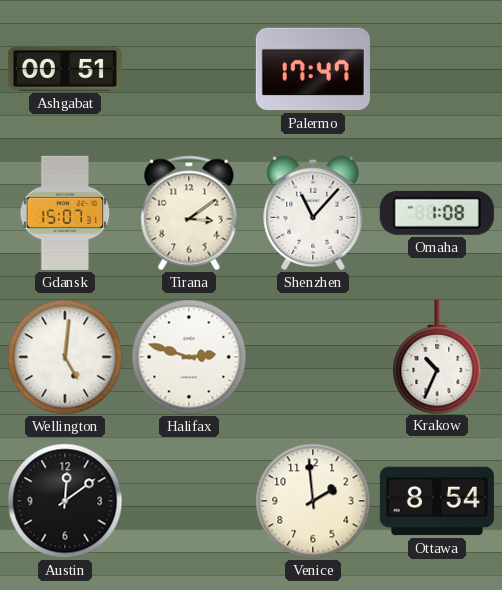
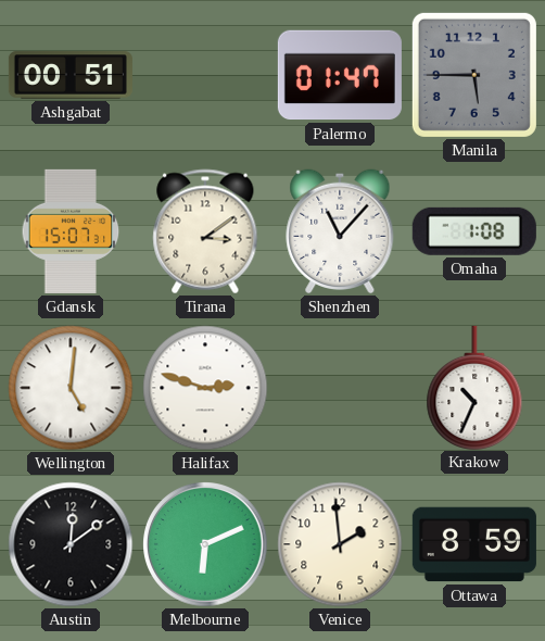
Palermo: 17:47 -> 01:47
Manila: none -> 5:45
Melbourne: none -> 6:11
Ottawa: 8:54 -> 8:59
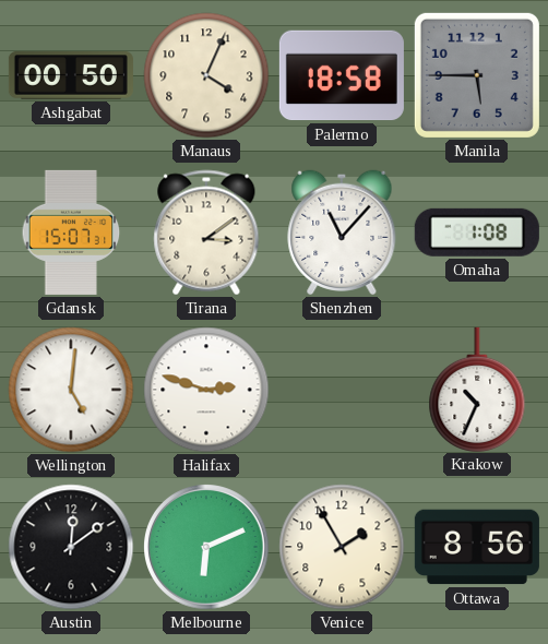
Ashgabat: 00:51 -> 00:50
Manaus: none -> 4:04
Palermo: 01:47 -> 18:58
Venice: 1:59 -> 1:55
Ottawa: 8:59 -> 8:56
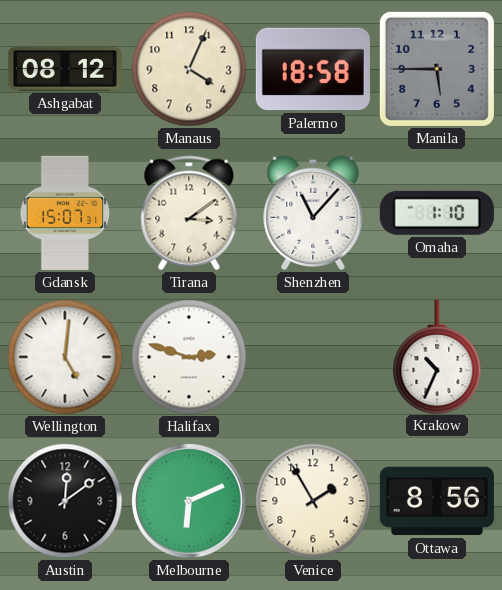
Ashgabat: 00:50 -> 08:12
Omaha: 1:08 -> 1:10
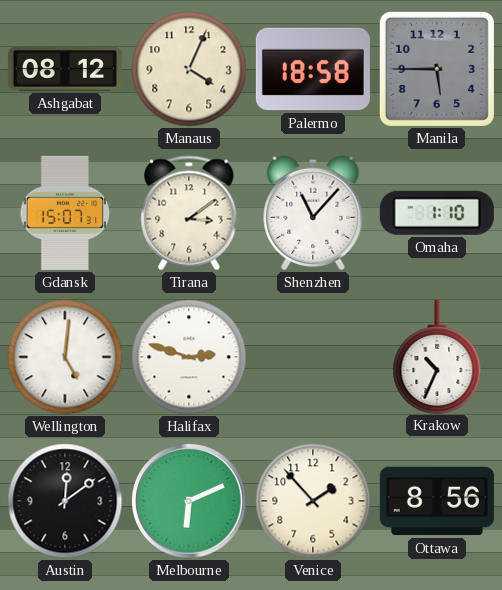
Venice: 1:55 -> 1:53
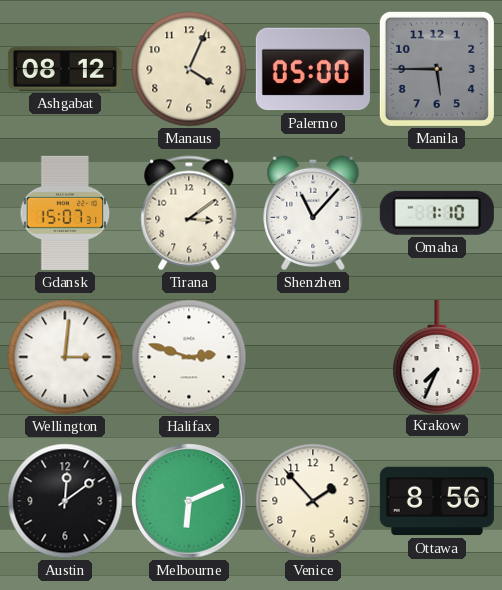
Palermo: 18:58 -> 05:00
Wellington: 5:01 -> 3:01
Krakow: 10:34 -> 7:34
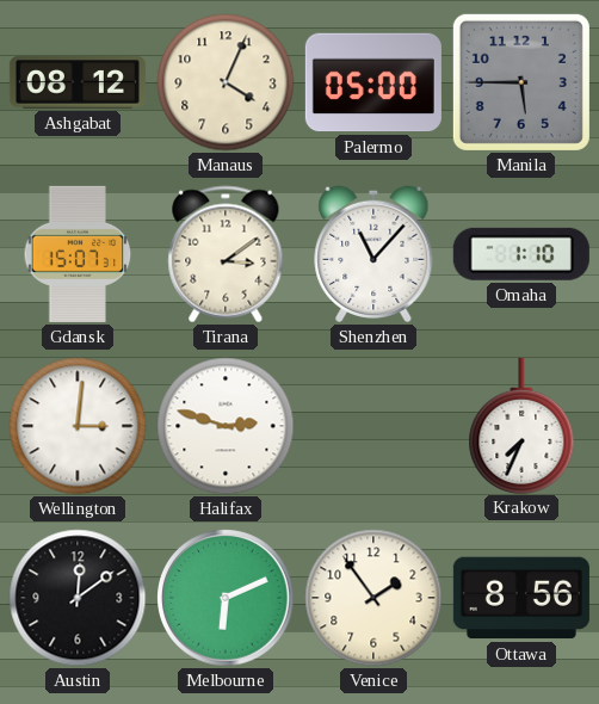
Venice: 1:53 -> 1:54
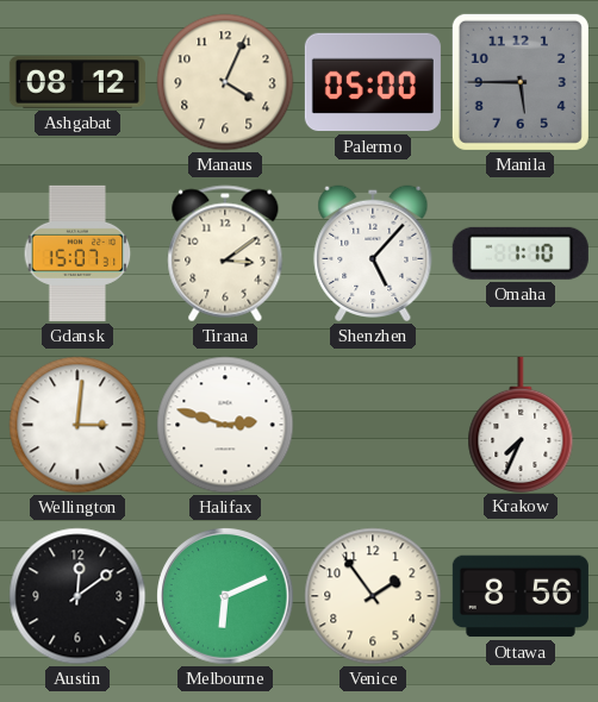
Shenzhen: 11:07 -> 5:07
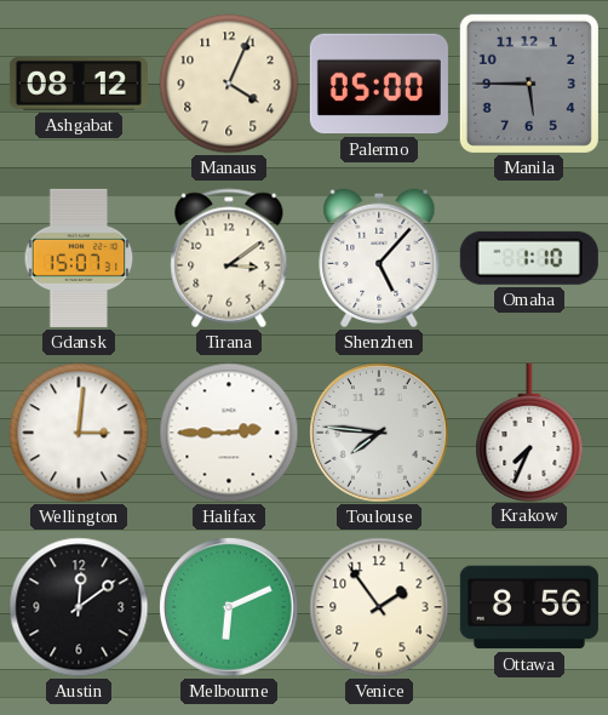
Halifax: 2:48 -> 2:45
Toulouse: none -> 7:46
